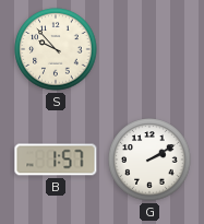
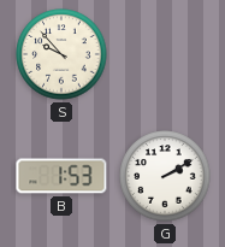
B: 1:57 -> 1:53
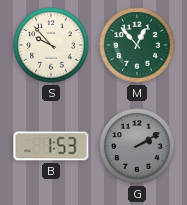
M: none -> 12:53
G dial: white -> grey
